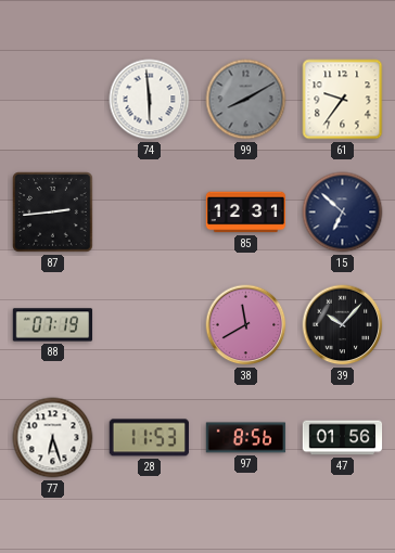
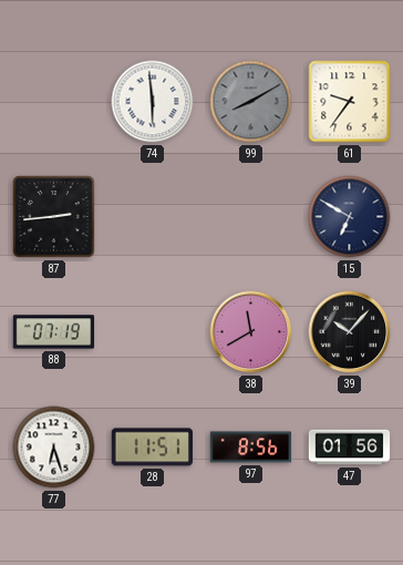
85: 12:31 -> none
15: 6:52 -> 6:50
28: 11:53 -> 11:51
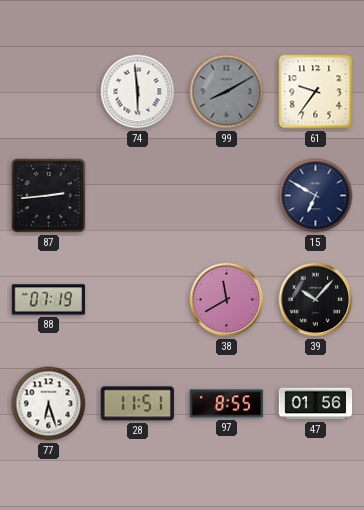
97: 8:56 -> 8:55
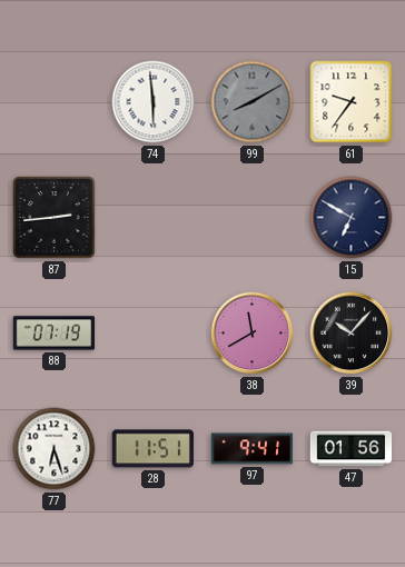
97: 8:55 -> 9:41
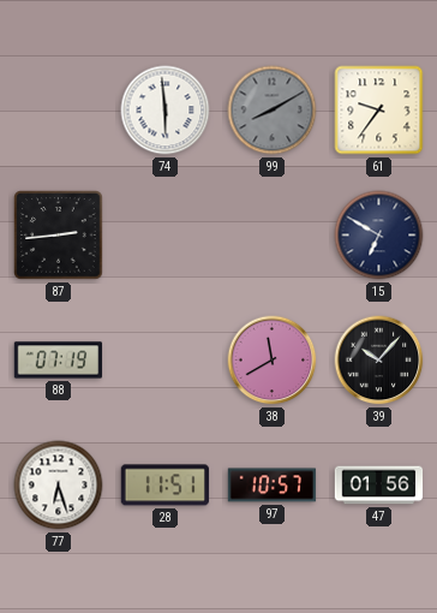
97: 9:41 -> 10:57
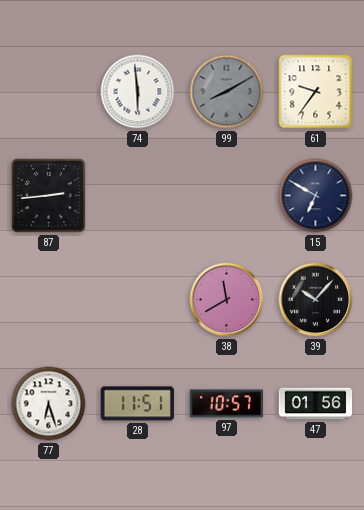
88: 07:19 -> none
